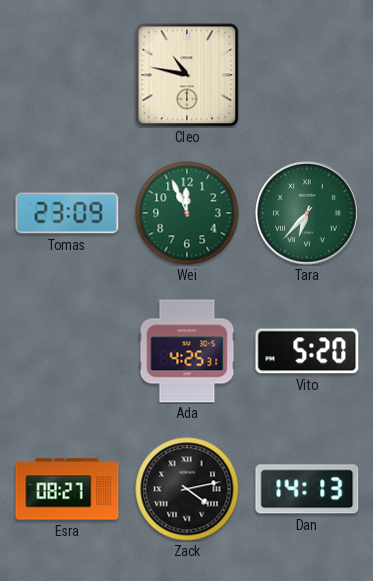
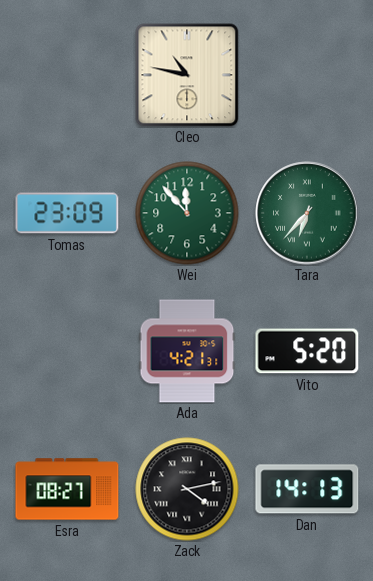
Wei: 11:56 -> 11:53
Ada: 4:25 -> 4:21
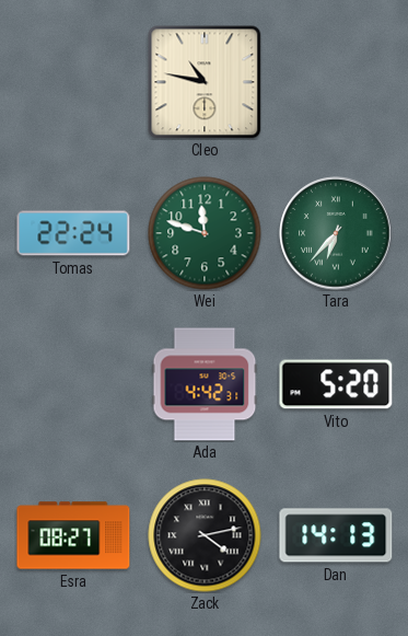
Tomas: 23:09 -> 22:24
Wei: 11:53 -> 11:48
Ada: 4:21 -> 4:42
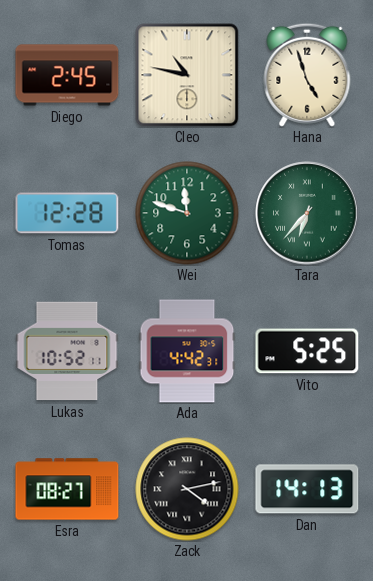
Diego: none -> 2:45
Hana: none -> 4:57
Tomas: 22:24 -> 12:28
Lukas: none -> 10:52
Vito: 5:20 -> 5:25
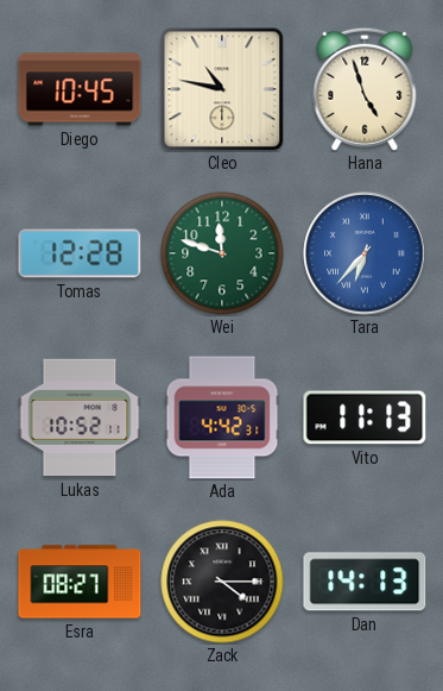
Diego: 2:45 -> 10:45
Tara dial: green -> blue
Vito: 5:25 -> 11:13
Zack: 4:13 -> 4:15
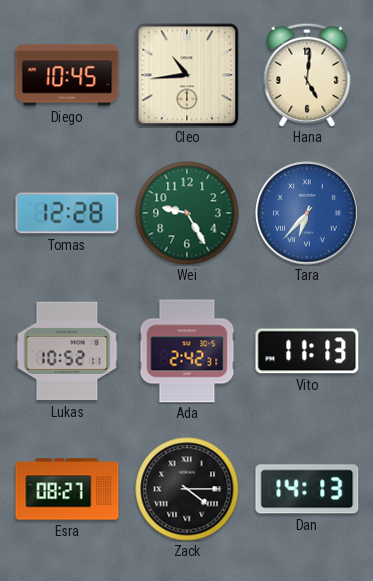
Cleo: 10:47 -> 10:44
Hana: 4:57 -> 5:01
Wei: 11:48 -> 9:25
Ada: 4:42 -> 2:42
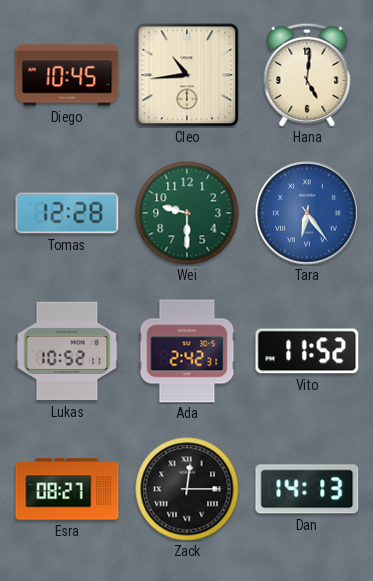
Wei: 9:25 -> 9:30
Tara: 6:37 -> 6:24
Vito: 11:13 -> 11:52
Zack: 4:15 -> 12:15
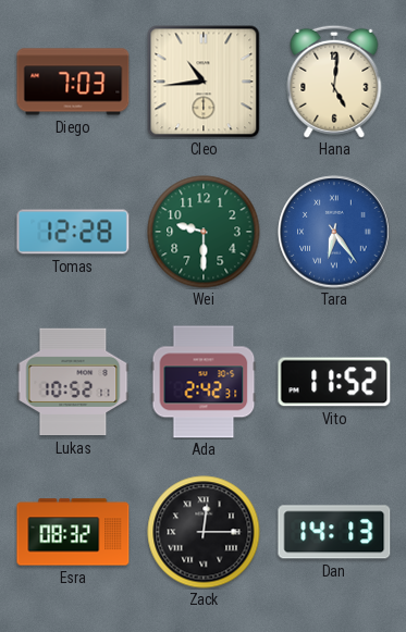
Diego: 10:45 -> 7:03
Esra: 08:27 -> 08:32
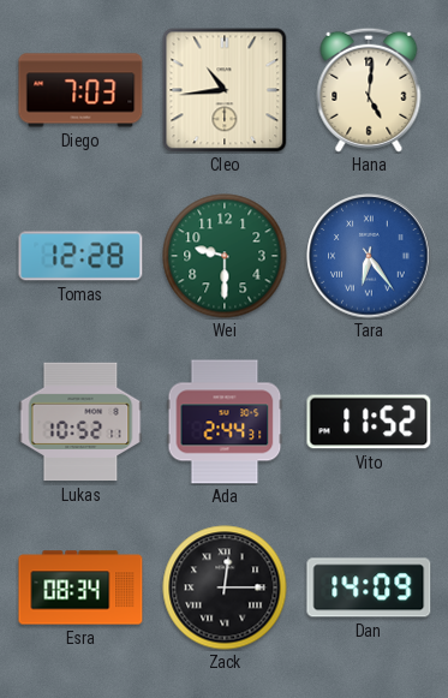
Ada: 2:42 -> 2:44
Esra: 08:32 -> 08:34
Dan: 14:13 -> 14:09
